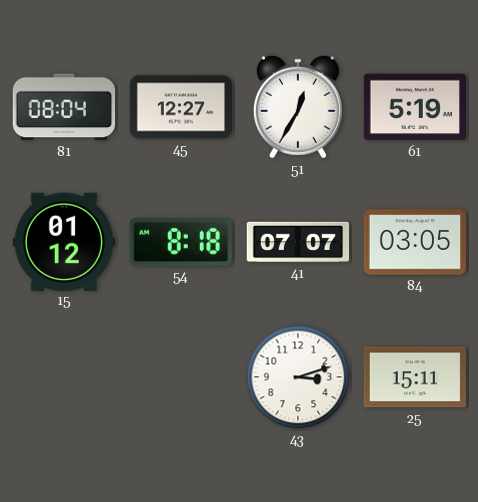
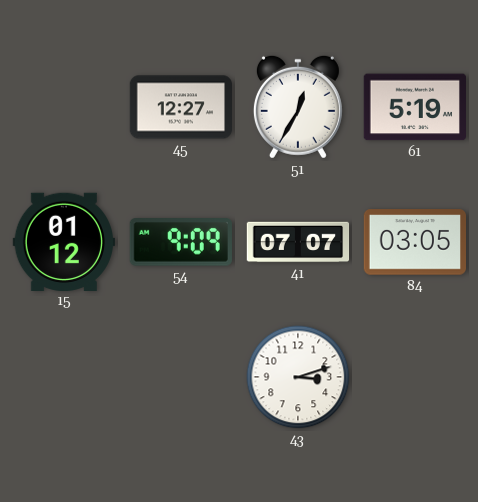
81: 08:04 -> none
54: 8:18 -> 9:09
25: 15:11 -> none
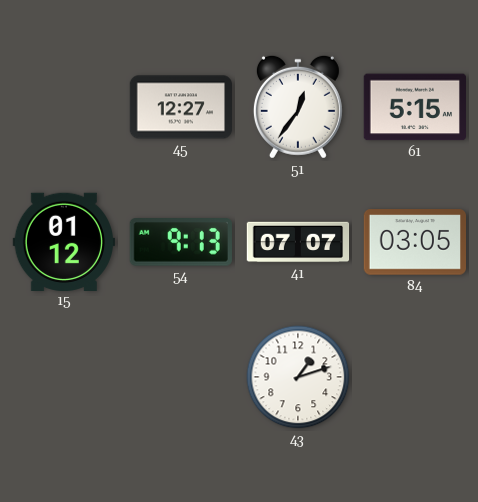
51: 12:35 -> 12:36
61: 5:19 -> 5:15
54: 9:09 -> 9:13
43: 3:12 -> 1:12
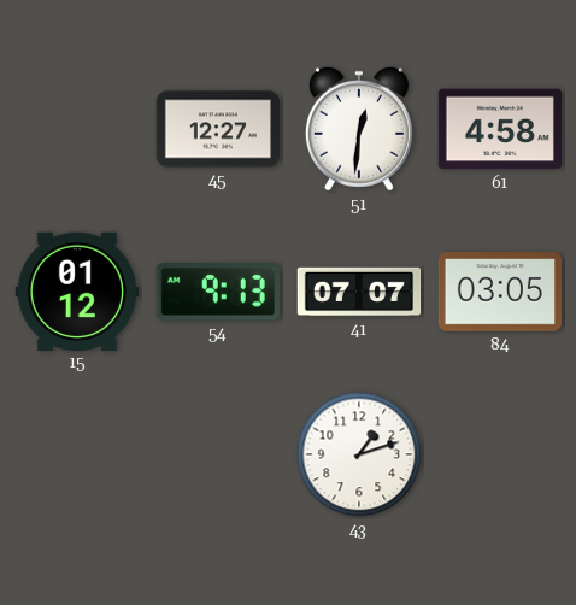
51: 12:36 -> 12:31
61: 5:15 -> 4:58
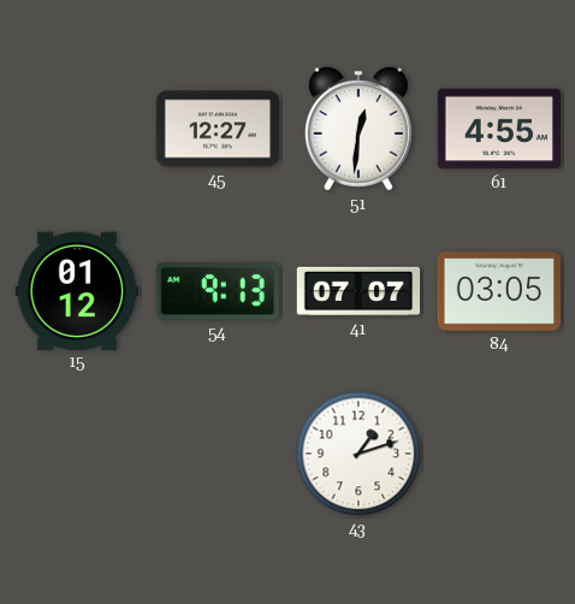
61: 4:58 -> 4:55
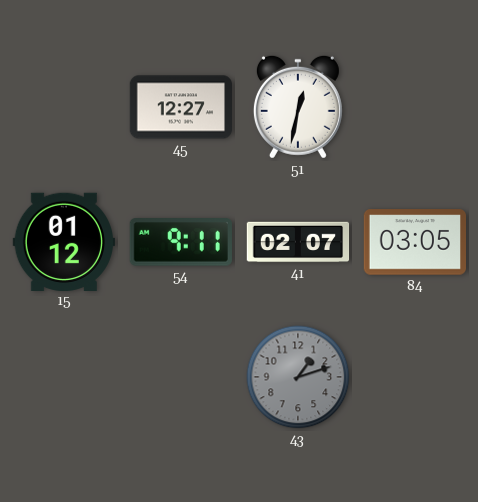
51: 12:31 -> 12:32
61: 4:55 -> none
54: 9:13 -> 9:11
41: 07:07 -> 02:07
43 dial: white -> grey
